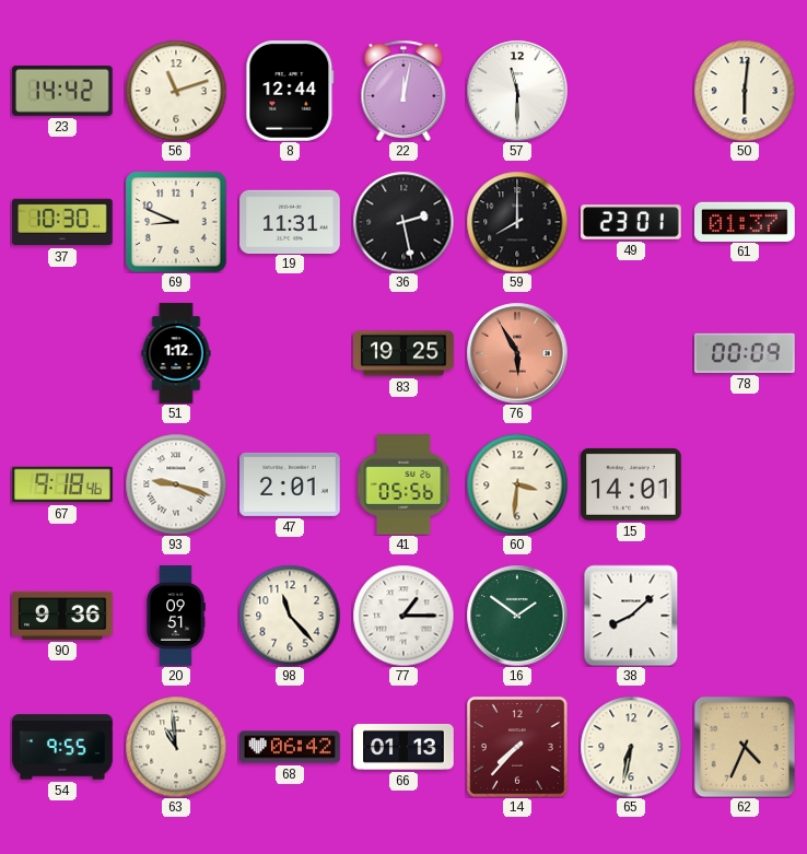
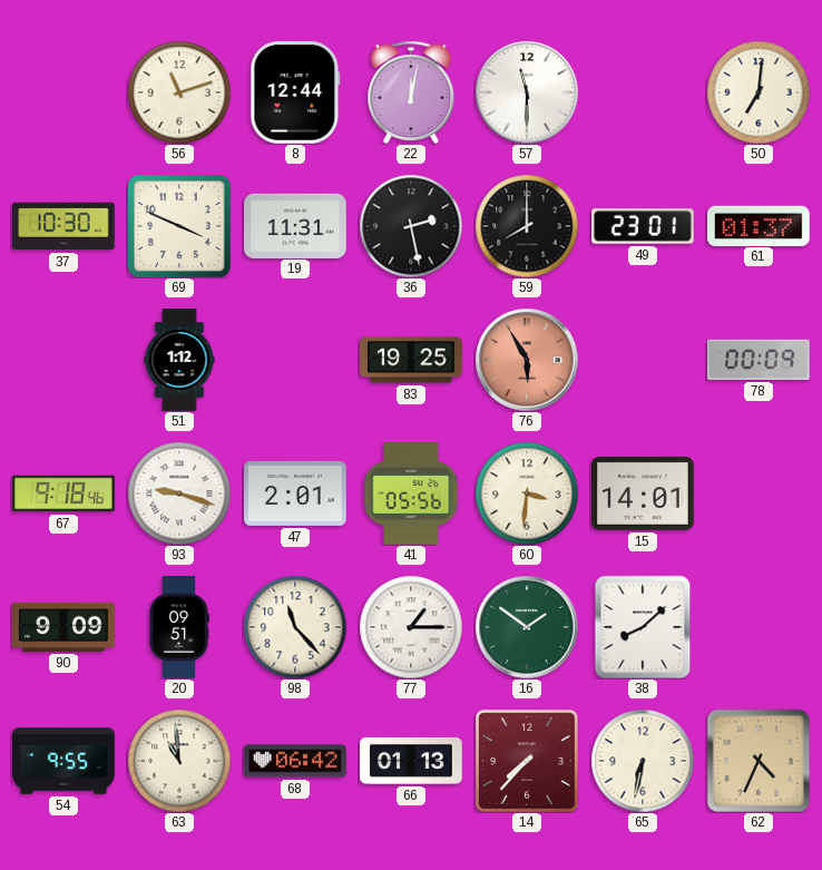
23: 14:42 -> none
50: 6:01 -> 7:01
69: 8:49 -> 3:49
90: 9:36 -> 9:09
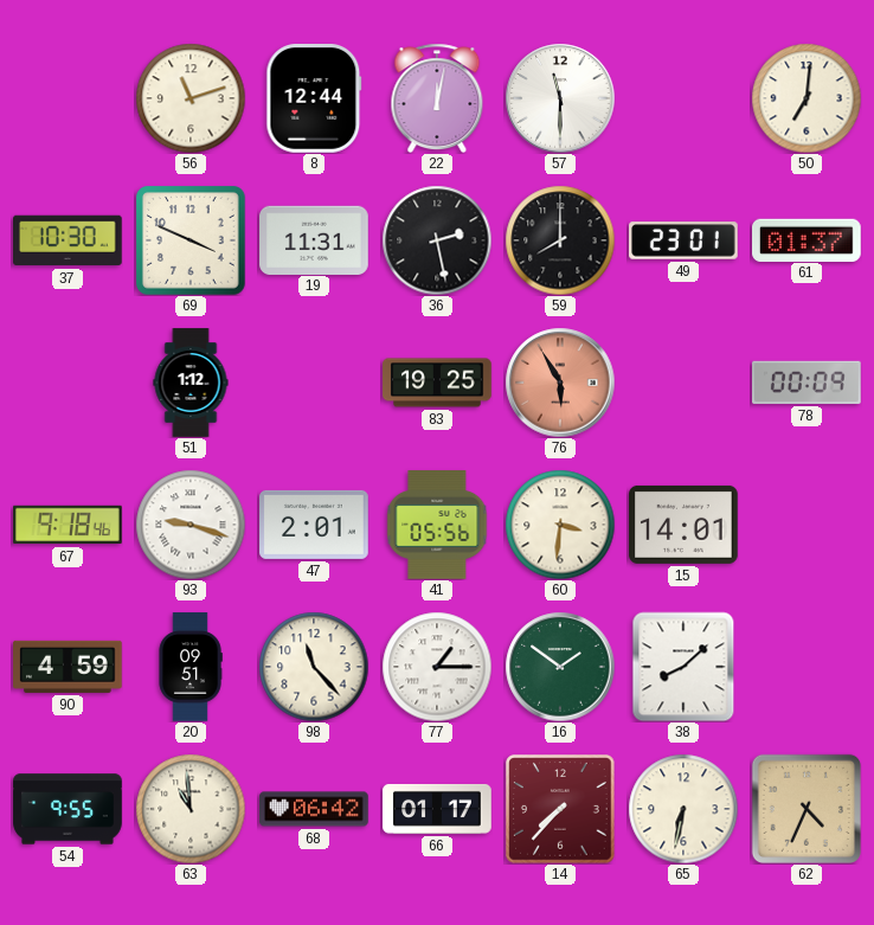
90: 9:09 -> 4:59
66: 01:13 -> 01:17
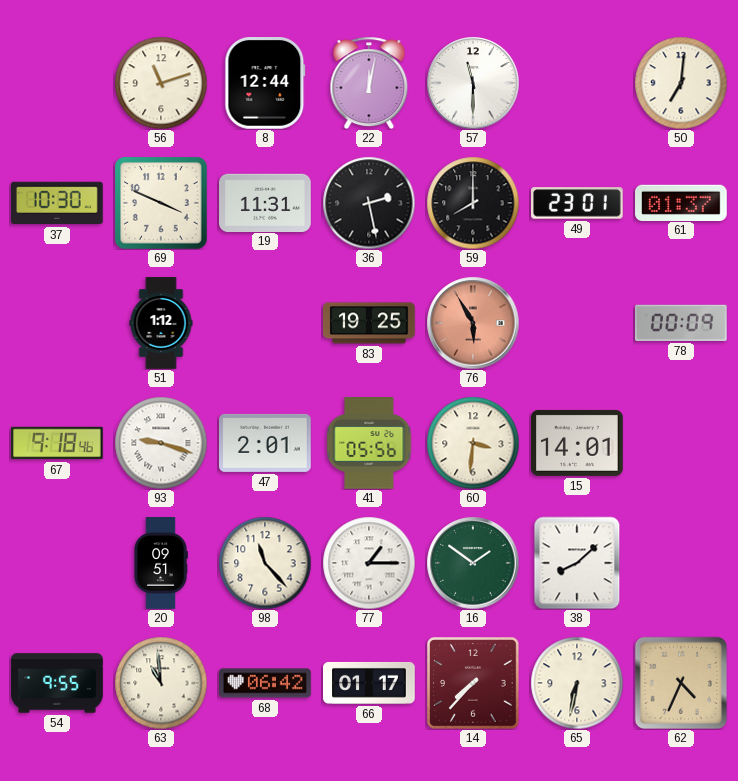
90: 4:59 -> none
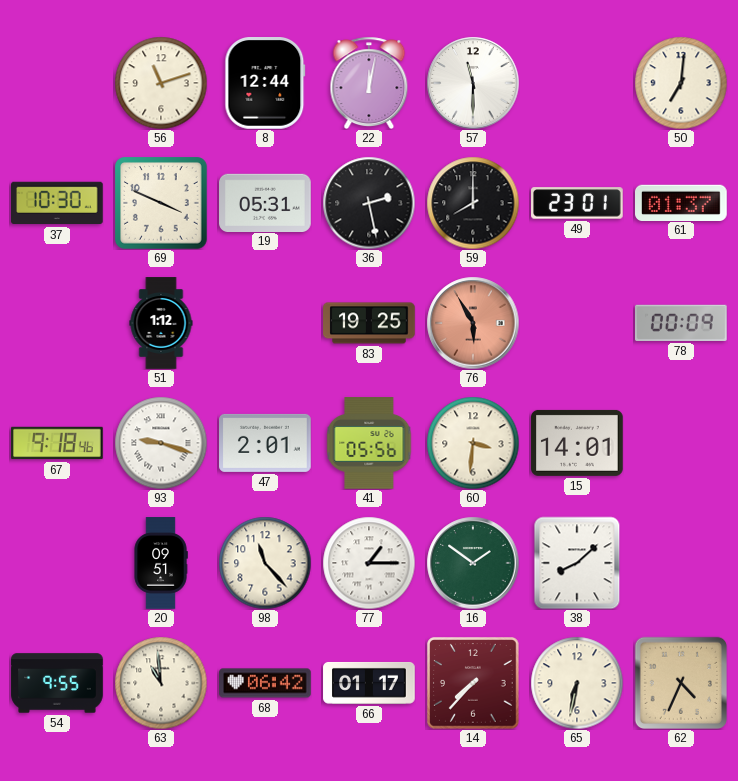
19: 11:31 -> 05:31
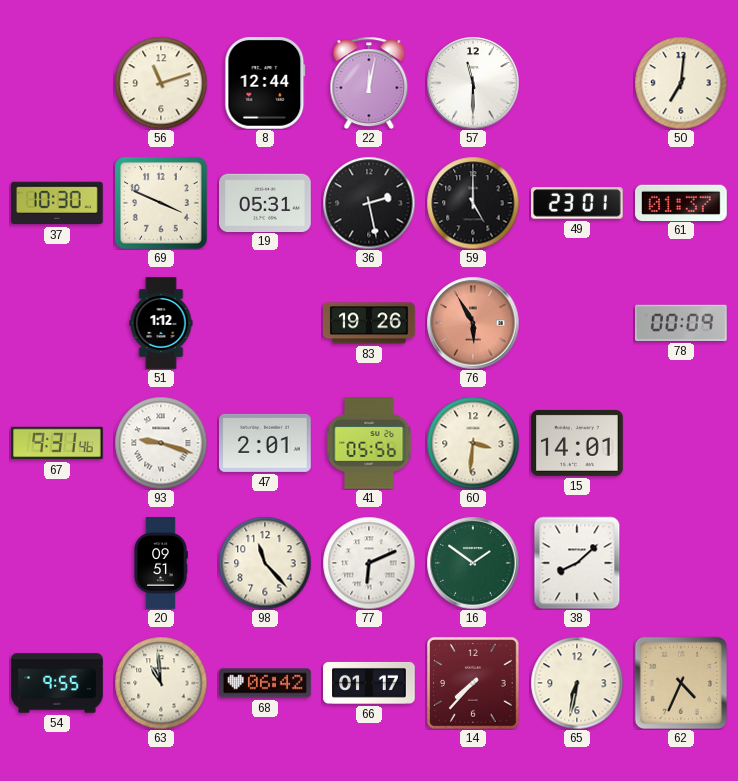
59: 8:00 -> 5:00
83: 19:25 -> 19:26
67: 9:18 -> 9:31
77: 1:15 -> 6:11
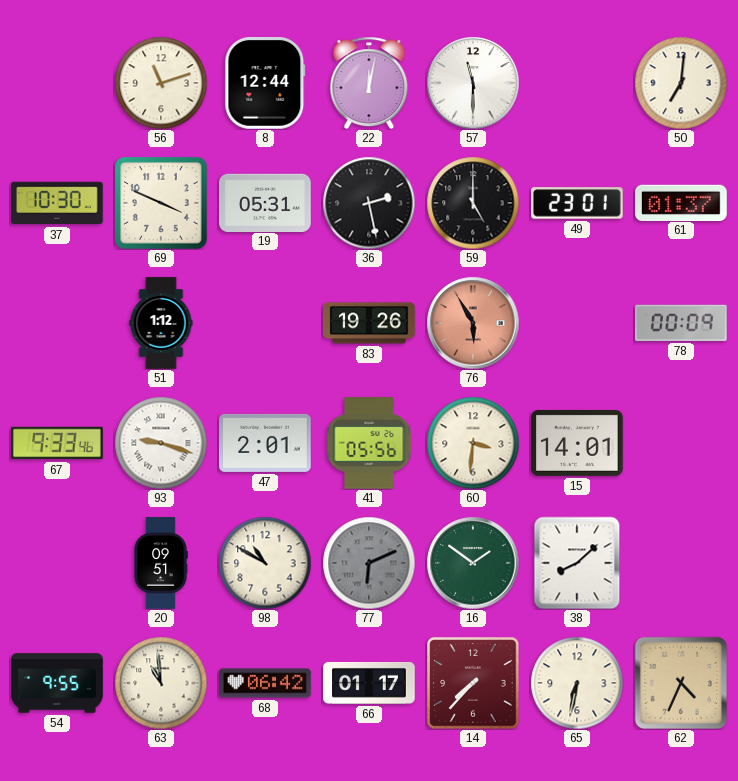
67: 9:31 -> 9:33
98: 11:23 -> 10:50
77 dial: white -> grey
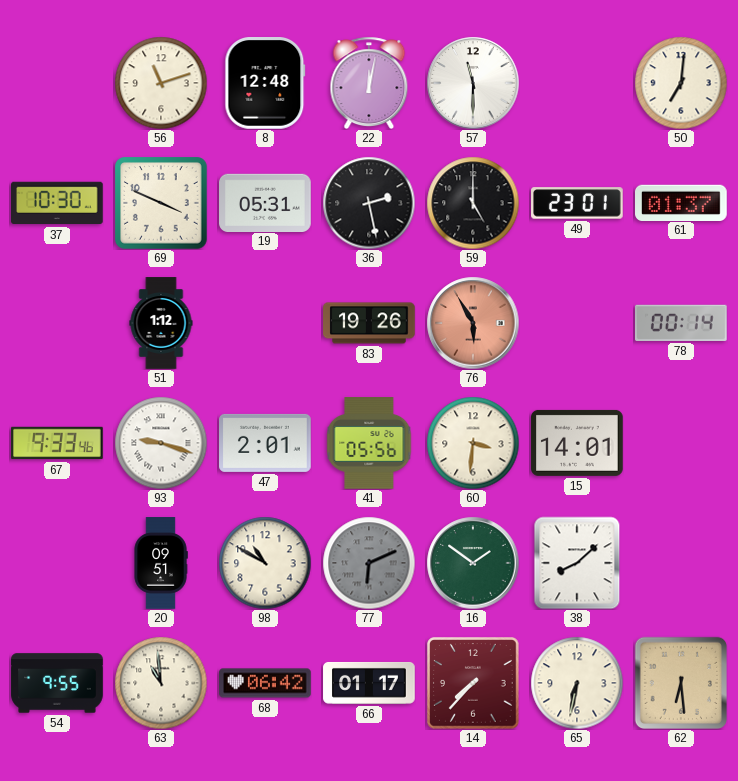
8: 12:44 -> 12:48
78: 00:09 -> 00:14
62: 4:34 -> 6:29
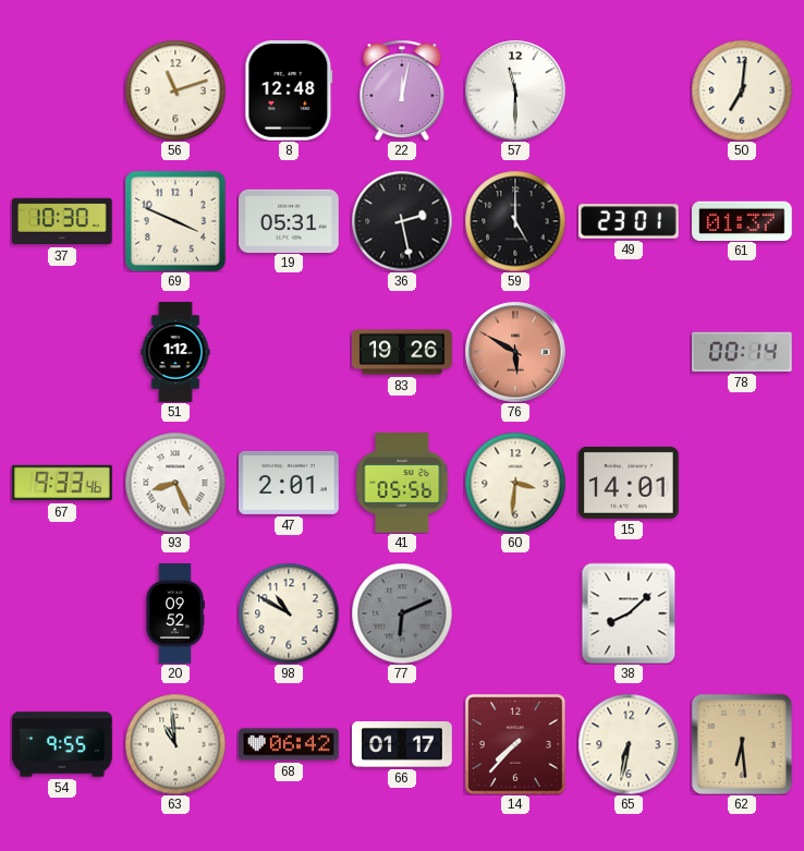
76: 5:55 -> 5:50
93: 9:18 -> 8:26
20: 09:51 -> 09:52
16: 1:51 -> none
